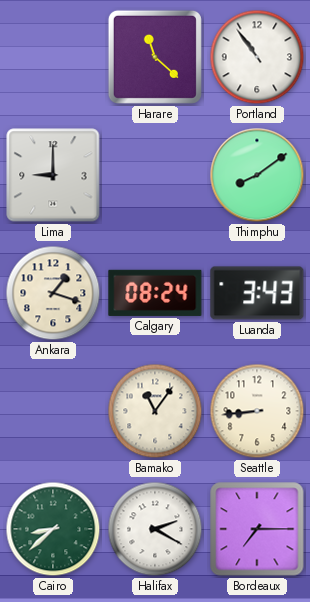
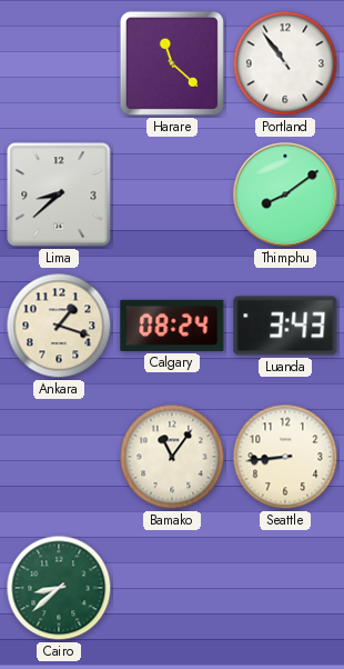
Lima: 9:00 -> 8:38
Halifax: 2:20 -> none
Bordeaux: 7:15 -> none
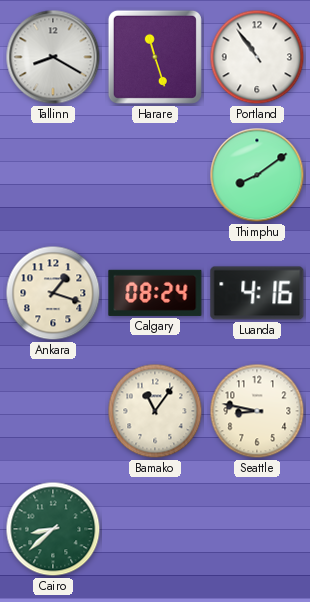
Tallinn: none -> 8:20
Harare: 11:22 -> 11:27
Lima: 8:38 -> none
Luanda: 3:43 -> 4:16
Seattle: 8:44 -> 8:47
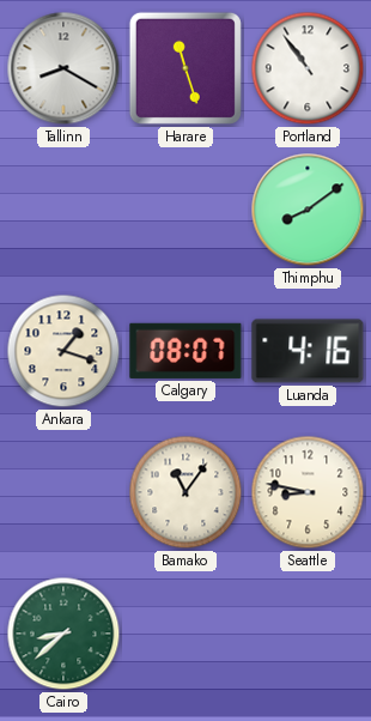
Calgary: 08:24 -> 08:07
